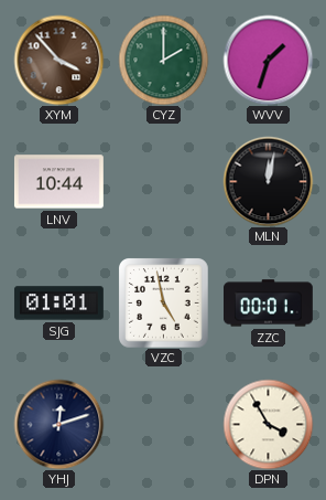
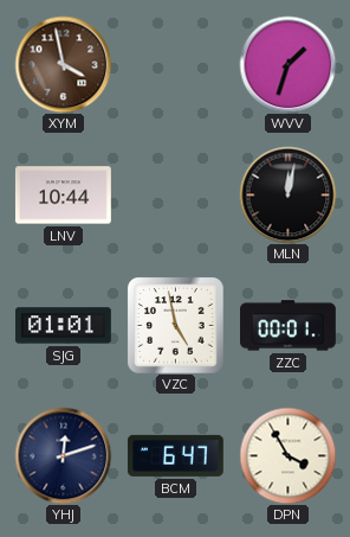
XYM: 3:53 -> 3:58
CYZ: 2:00 -> none
BCM: none -> 6:47
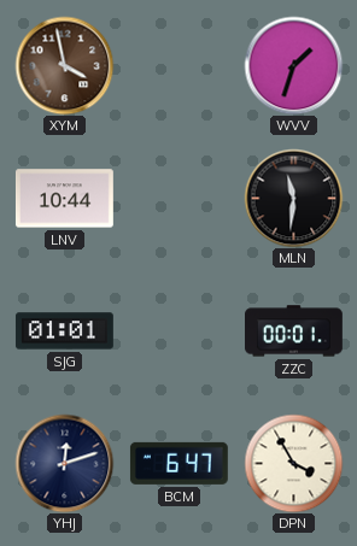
MLN: 12:02 -> 11:31
VZC: 4:58 -> none
